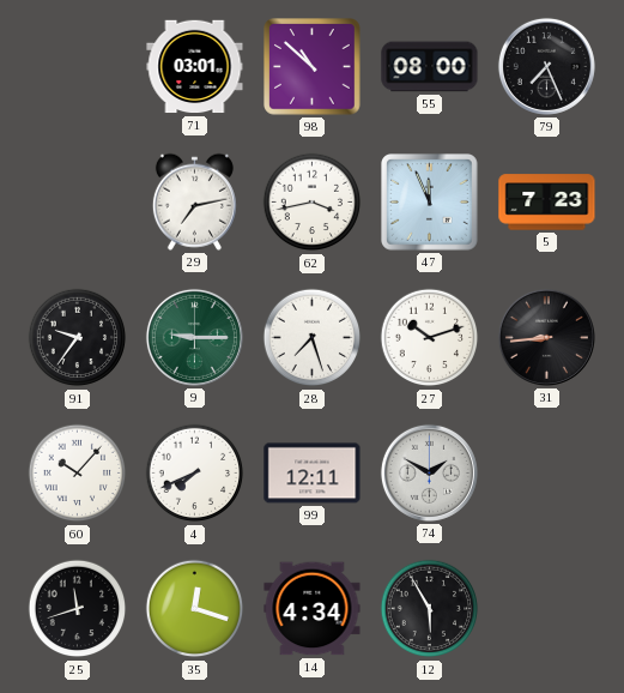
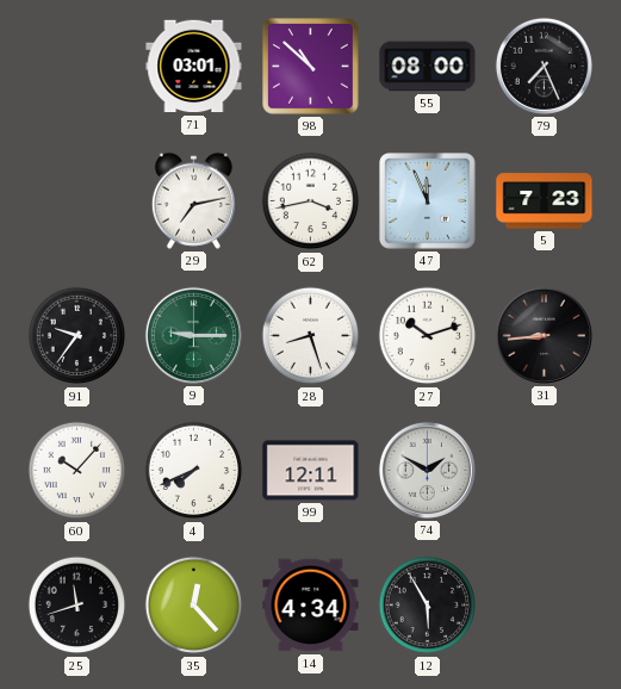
28: 7:27 -> 8:27
35: 12:18 -> 12:23
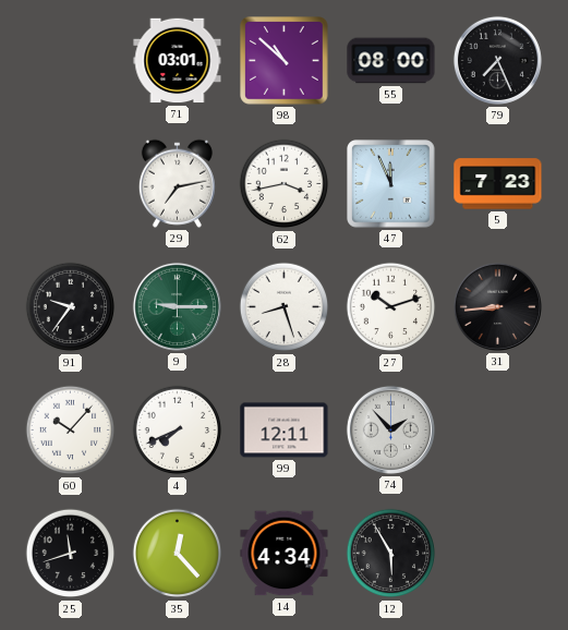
74: 1:50 -> 1:53
